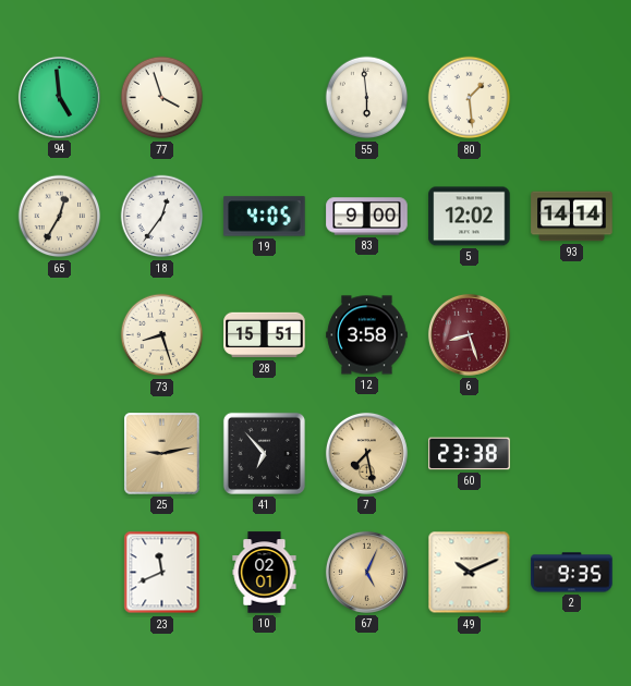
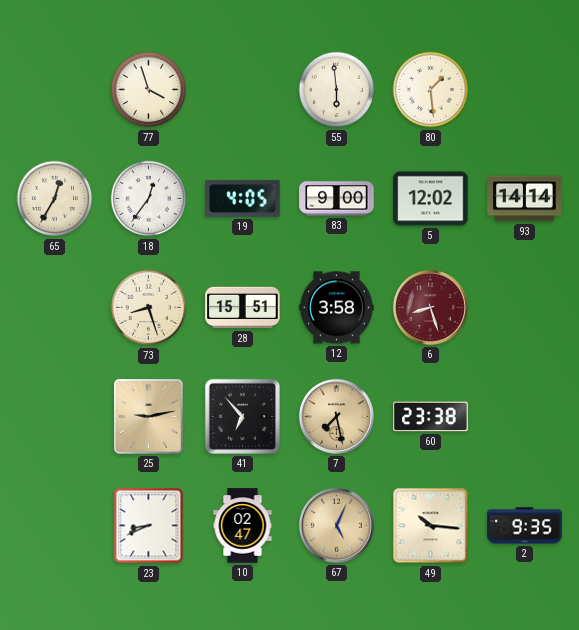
94: 4:59 -> none
23: 11:41 -> 8:41
10: 02:01 -> 02:47
49: 10:11 -> 10:16
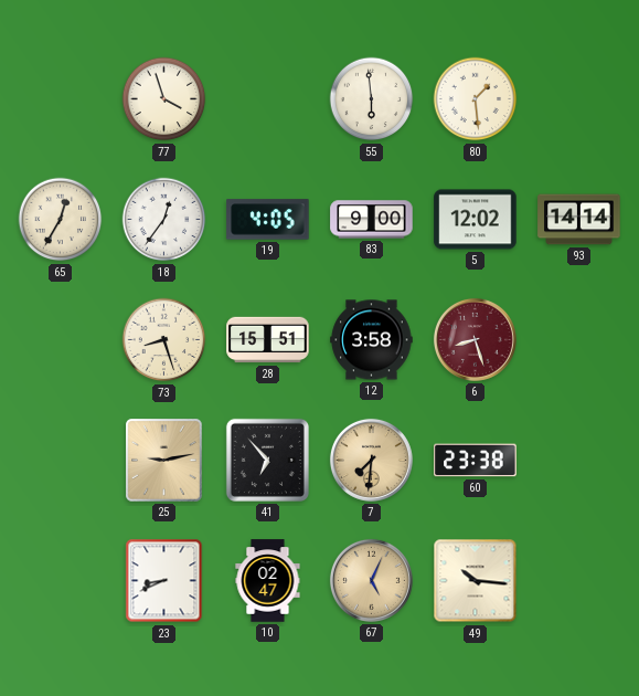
7: 7:28 -> 7:31
2: 9:35 -> none
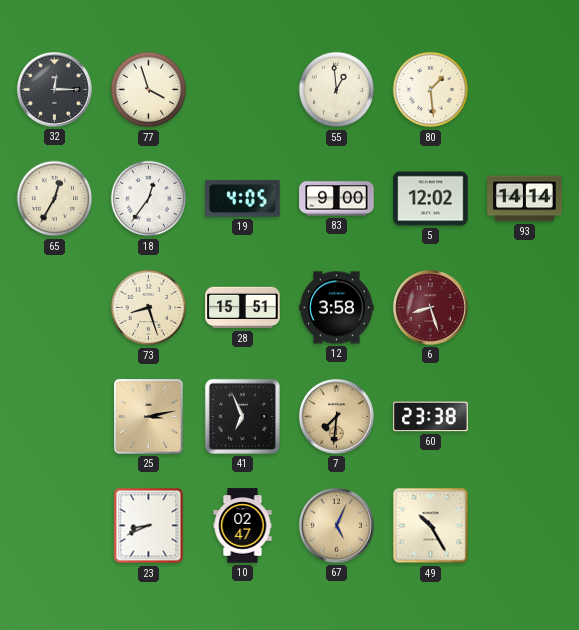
32: none -> 12:15
55: 5:59 -> 12:59
25: 9:13 -> 3:13
41: 6:53 -> 6:56
49: 10:16 -> 10:25
